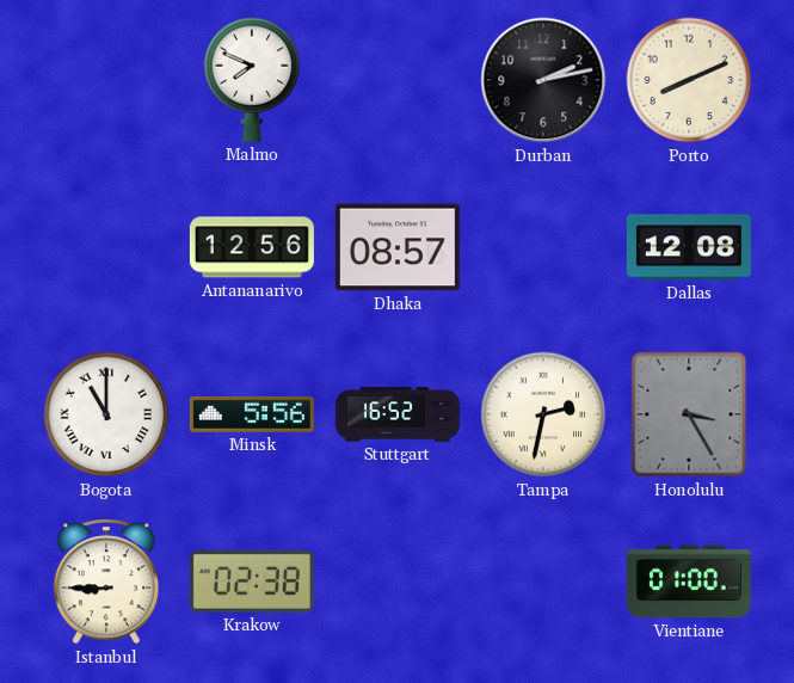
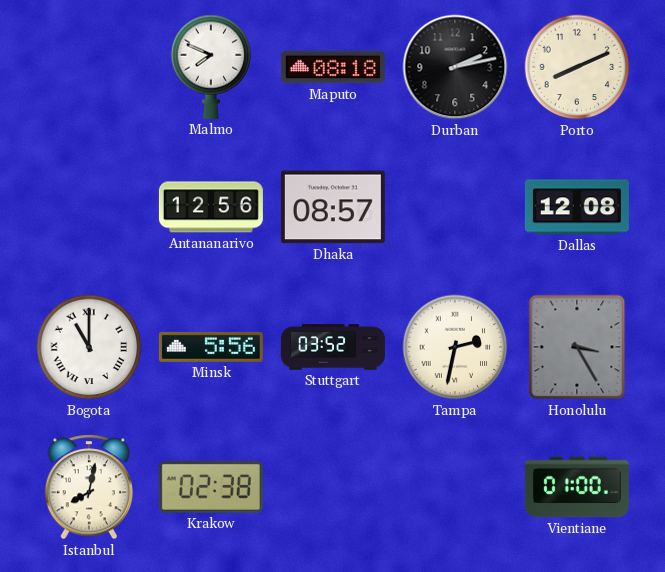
Maputo: none -> 08:18
Stuttgart: 16:52 -> 03:52
Istanbul: 8:45 -> 8:02
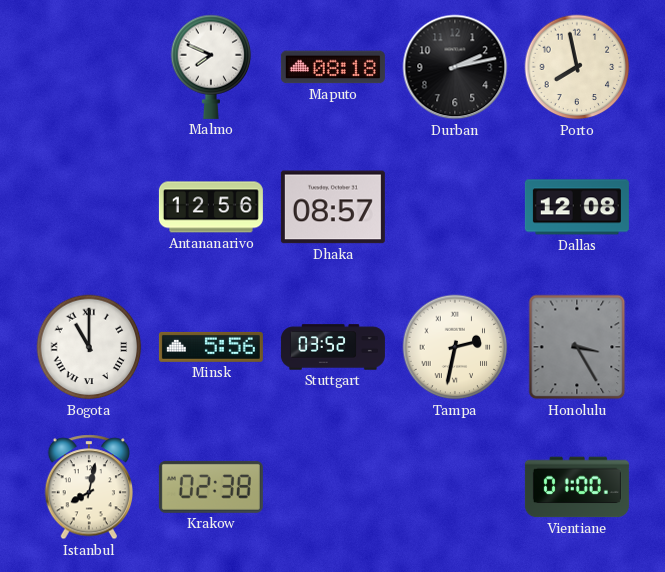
Porto: 8:11 -> 7:58
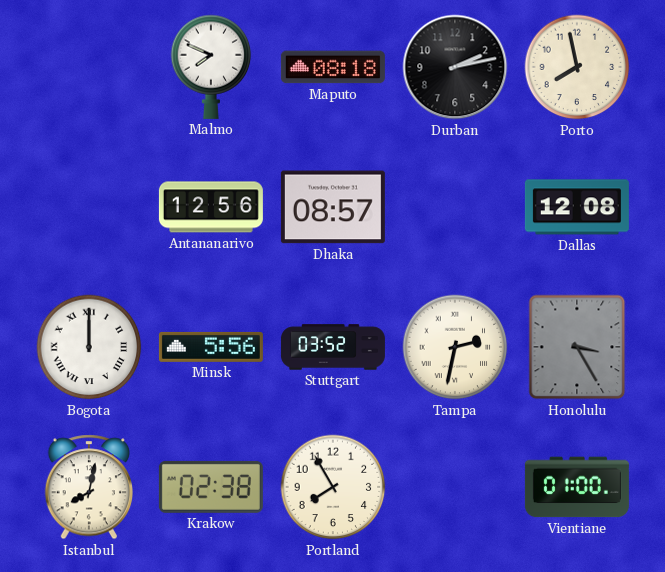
Bogota: 11:00 -> 12:00
Portland: none -> 7:55
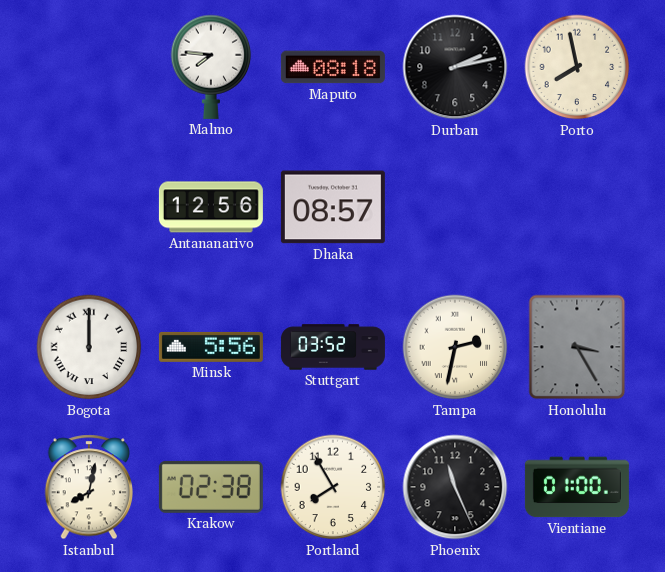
Malmo: 7:49 -> 7:46
Dallas: 12:08 -> none
Phoenix: none -> 11:26
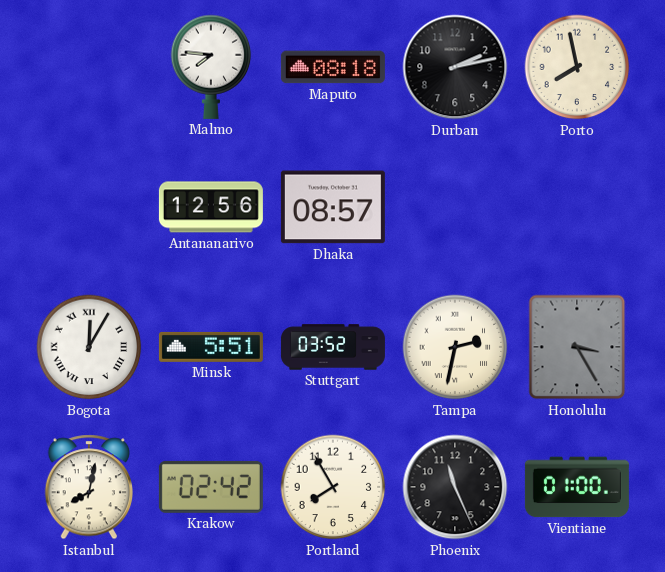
Bogota: 12:00 -> 12:05
Minsk: 5:56 -> 5:51
Krakow: 02:38 -> 02:42
